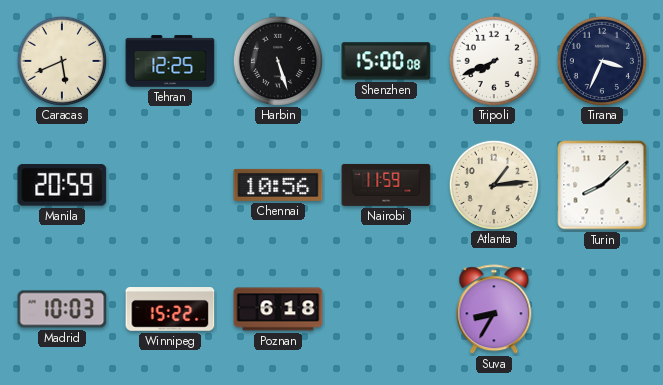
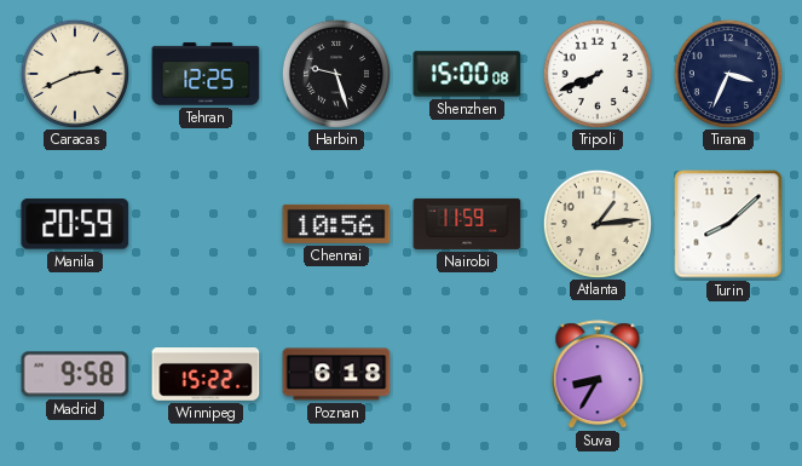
Caracas: 5:41 -> 2:41
Harbin: 5:27 -> 9:27
Madrid: 10:03 -> 9:58
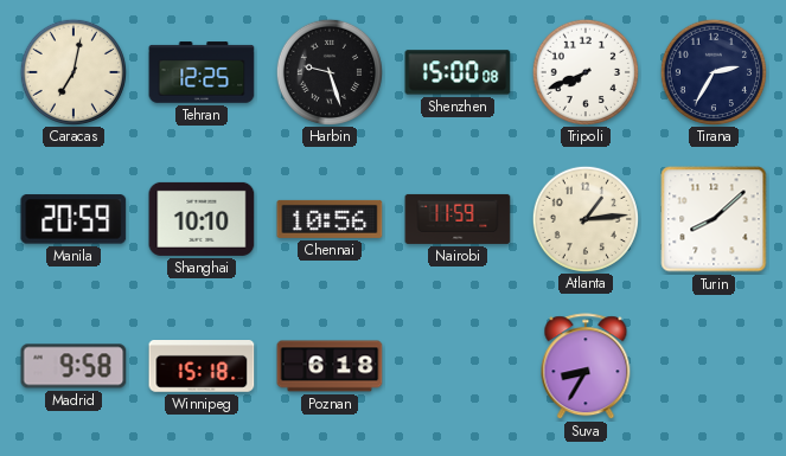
Caracas: 2:41 -> 7:02
Tirana: 3:34 -> 2:35
Shanghai: none -> 10:10
Winnipeg: 15:22 -> 15:18
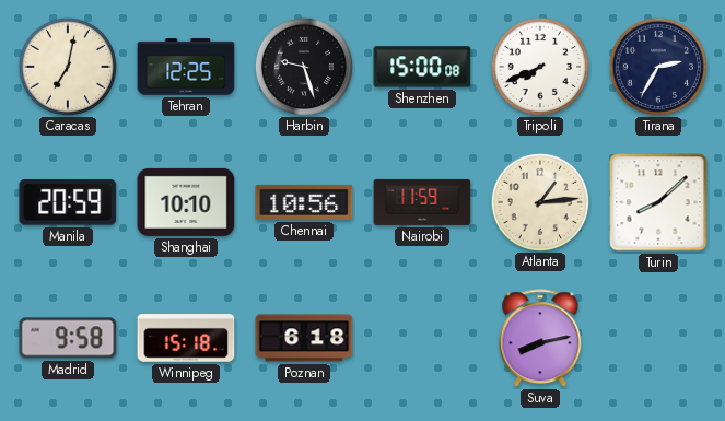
Suva: 8:35 -> 8:13
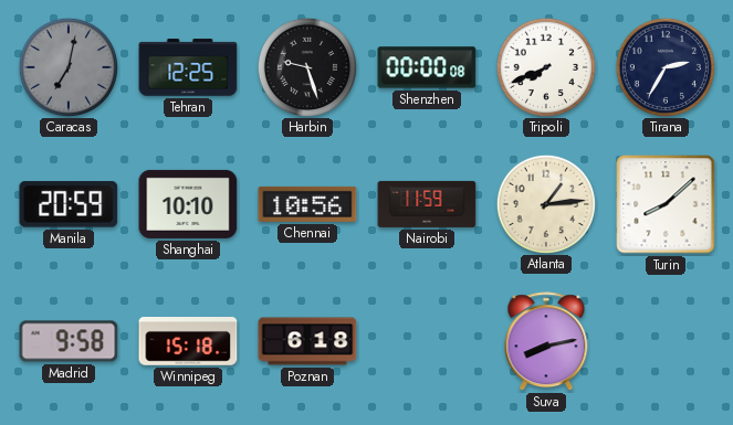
Caracas dial: cream -> grey
Shenzhen: 15:00 -> 00:00
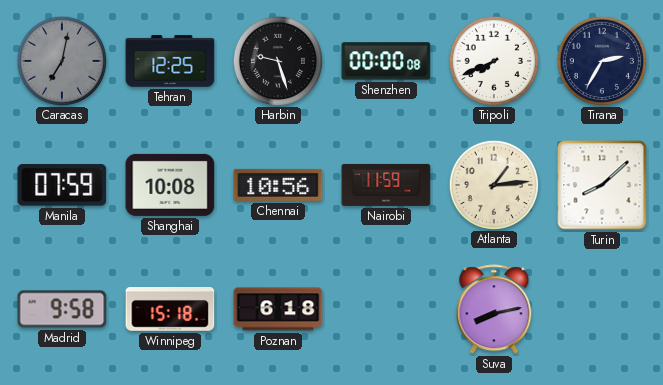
Manila: 20:59 -> 07:59
Shanghai: 10:10 -> 10:08
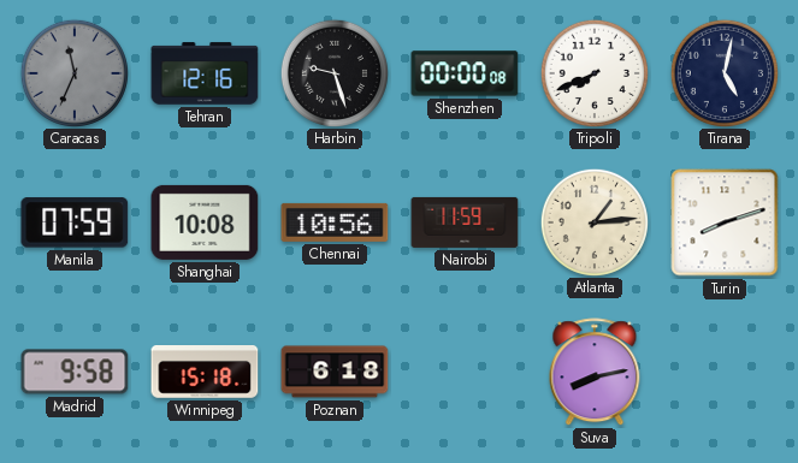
Caracas: 7:02 -> 11:34
Tehran: 12:25 -> 12:16
Tirana: 2:35 -> 5:02
Turin: 8:08 -> 8:12
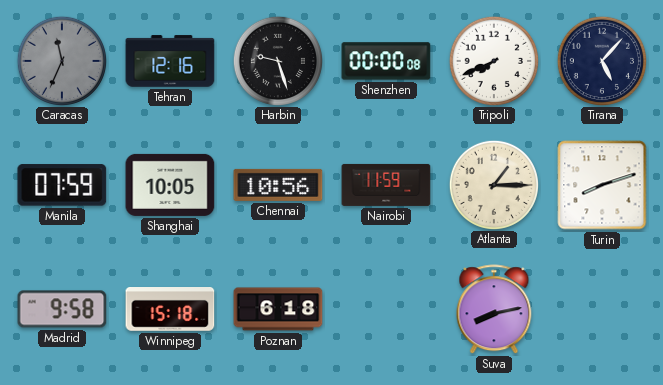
Tirana: 5:02 -> 5:07
Shanghai: 10:08 -> 10:05
Atlanta: 1:14 -> 1:15
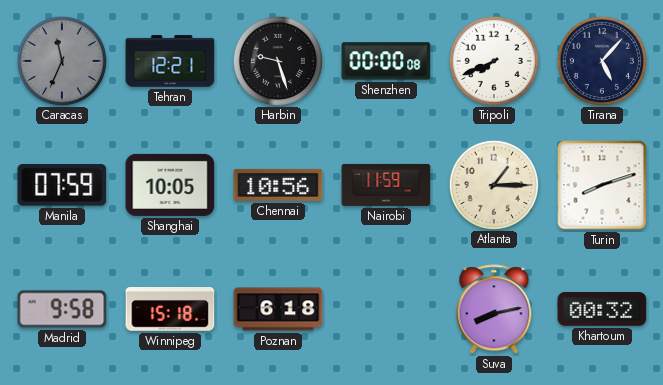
Tehran: 12:16 -> 12:21
Khartoum: none -> 00:32
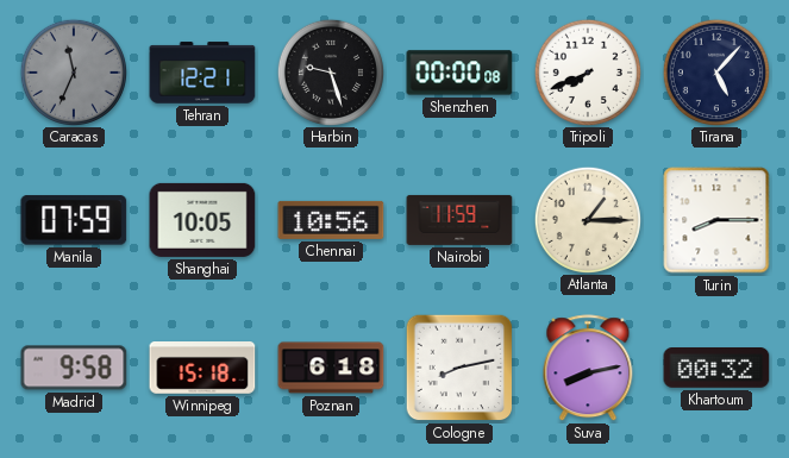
Turin: 8:12 -> 8:15
Cologne: none -> 8:13
